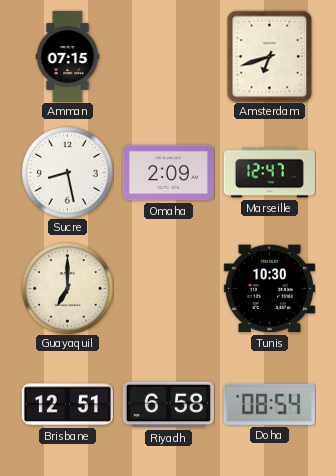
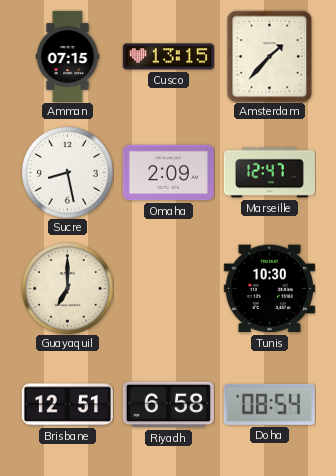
Cusco: none -> 13:15
Amsterdam: 6:42 -> 1:37
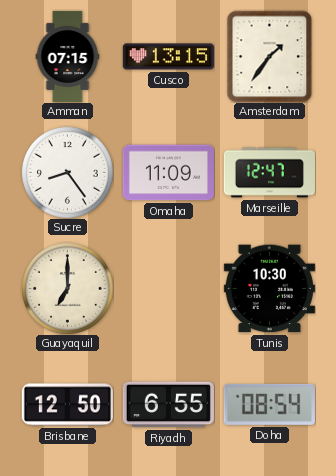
Amsterdam: 1:37 -> 1:36
Sucre: 8:28 -> 8:24
Omaha: 2:09 -> 11:09
Brisbane: 12:51 -> 12:50
Riyadh: 6:58 -> 6:55
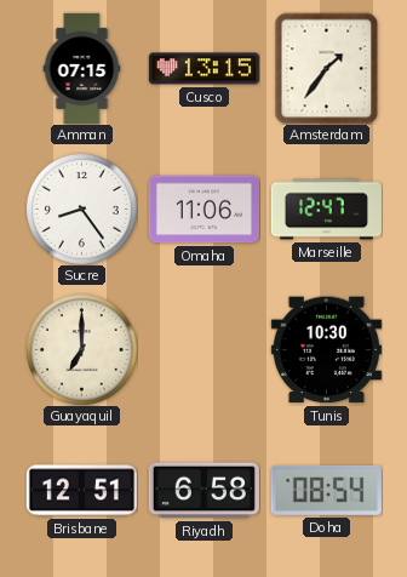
Omaha: 11:09 -> 11:06
Brisbane: 12:50 -> 12:51
Riyadh: 6:55 -> 6:58
